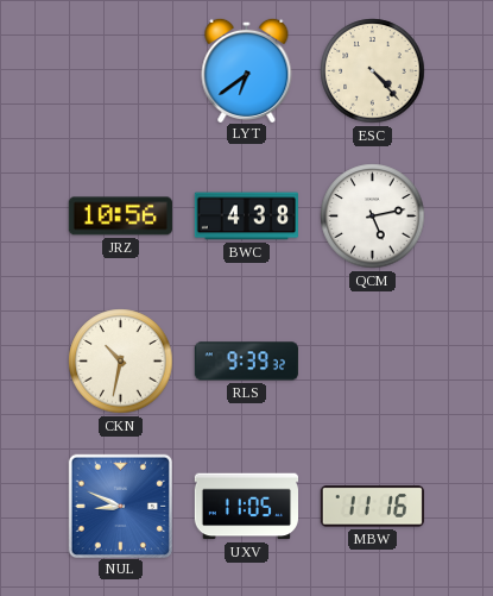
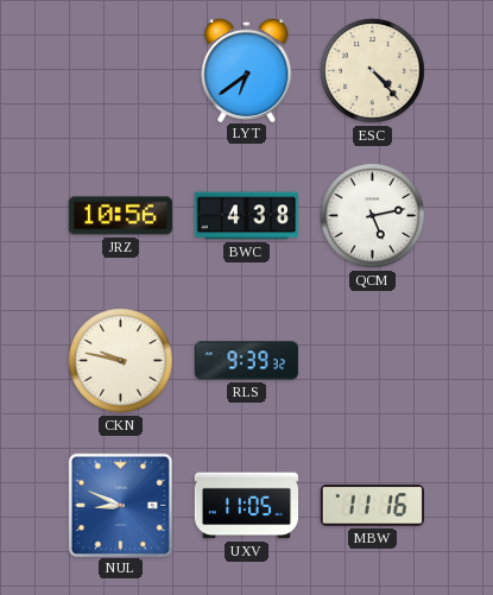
CKN: 10:32 -> 9:47
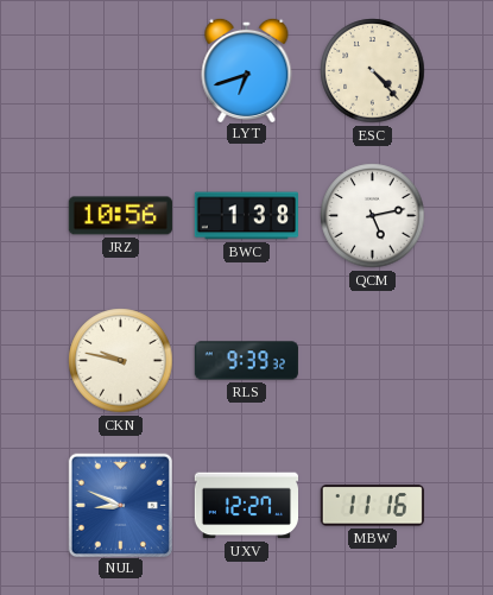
LYT: 6:39 -> 6:42
BWC: 4:38 -> 1:38
UXV: 11:05 -> 12:27
